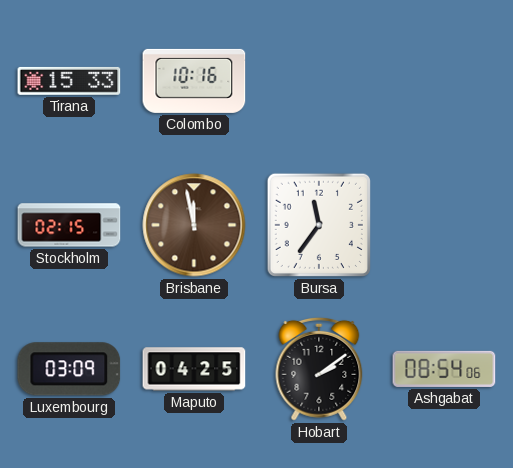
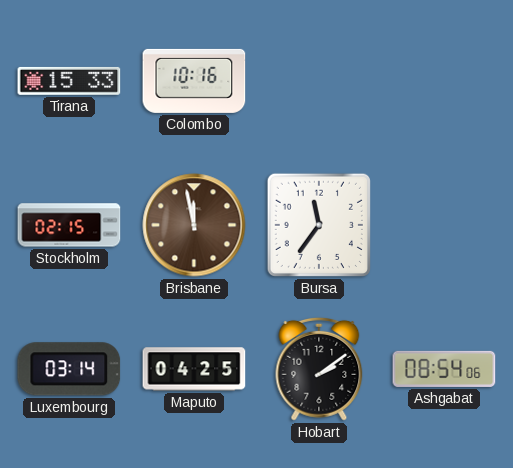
Luxembourg: 03:09 -> 03:14
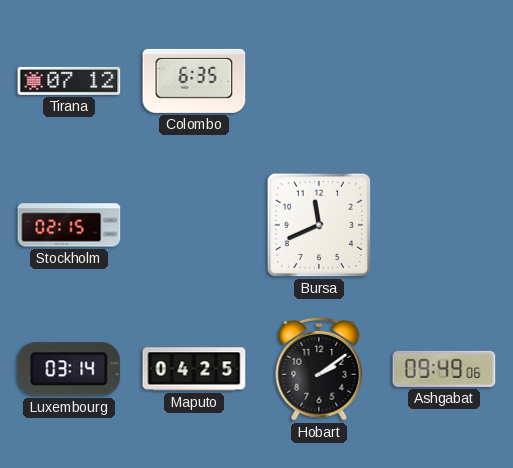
Tirana: 15:33 -> 07:12
Colombo: 10:16 -> 6:35
Brisbane: 11:58 -> none
Bursa: 11:36 -> 11:41
Ashgabat: 08:54 -> 09:49
